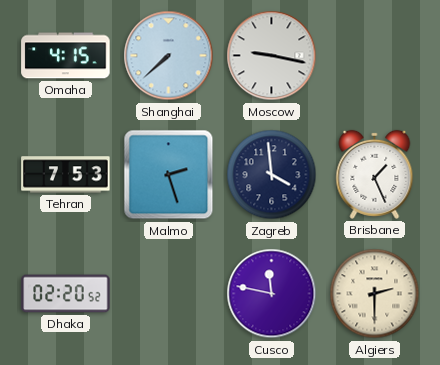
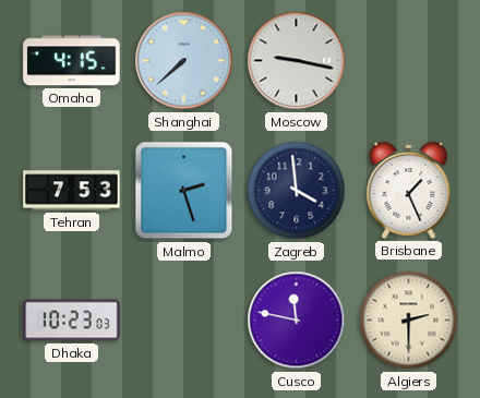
Dhaka: 02:20 -> 10:23
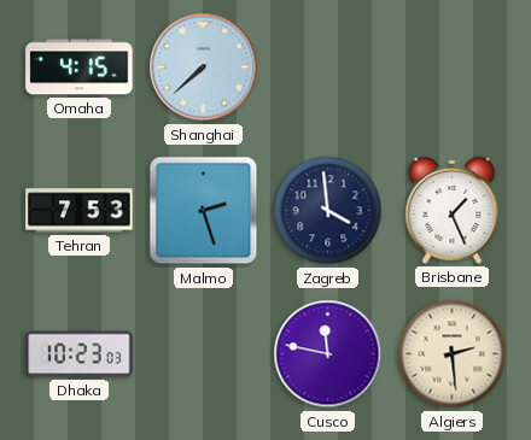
Moscow: 9:17 -> none
Algiers: 2:30 -> 2:29
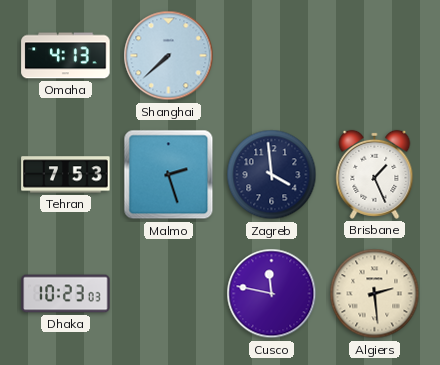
Omaha: 4:15 -> 4:13
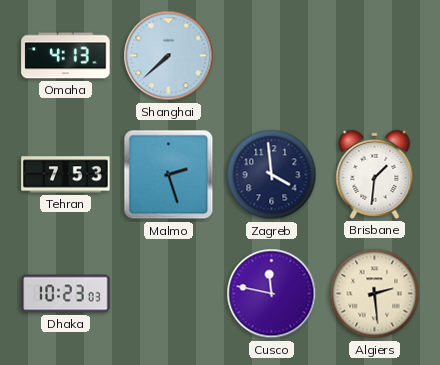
Brisbane: 1:26 -> 1:31
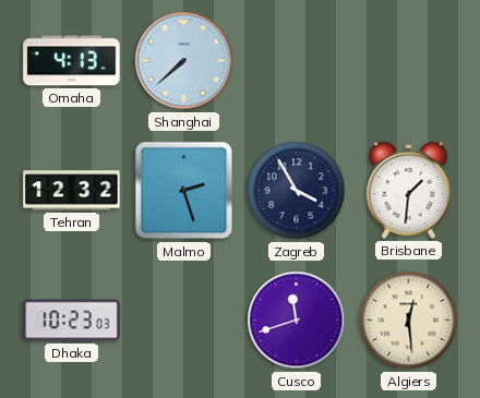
Tehran: 7:53 -> 12:32
Zagreb: 3:59 -> 3:55
Cusco: 11:47 -> 11:42
Algiers: 2:29 -> 12:29
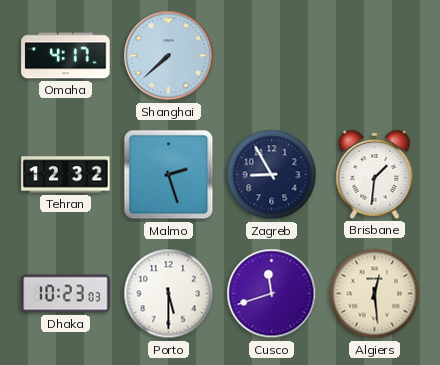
Omaha: 4:13 -> 4:17
Zagreb: 3:55 -> 8:55
Porto: none -> 5:30
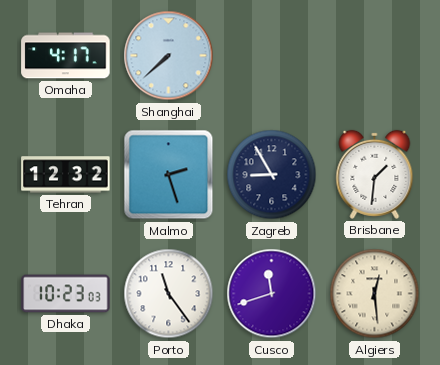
Porto: 5:30 -> 11:24
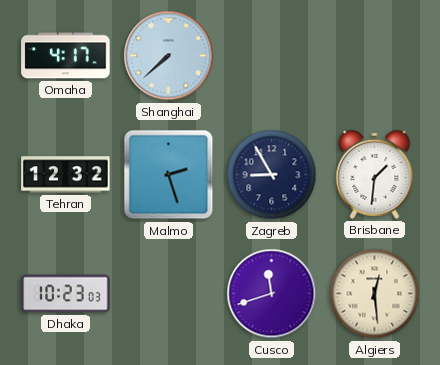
Porto: 11:24 -> none
